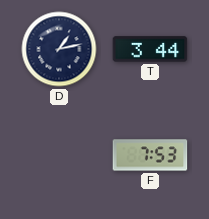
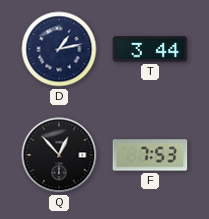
Q: none -> 12:53
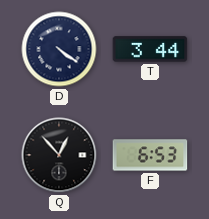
D: 1:13 -> 4:21
F: 7:53 -> 6:53
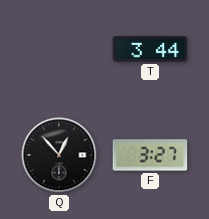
D: 4:21 -> none
F: 6:53 -> 3:27
